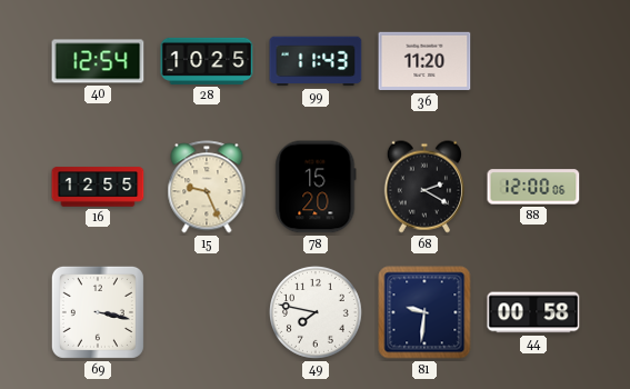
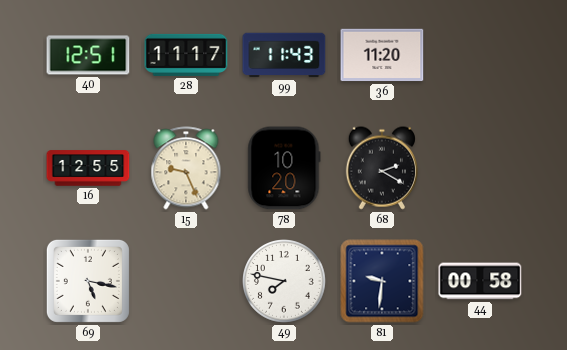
40: 12:54 -> 12:51
28: 10:25 -> 11:17
78: 15:20 -> 10:20
88: 12:00 -> none
69: 3:17 -> 5:17
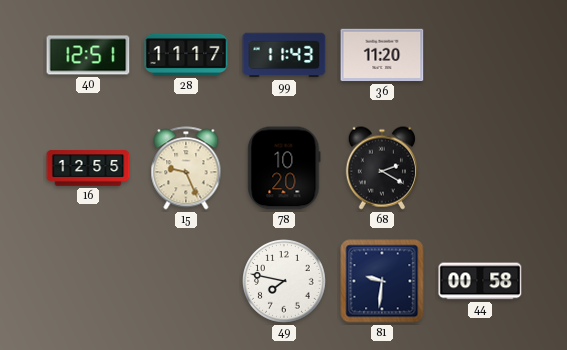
69: 5:17 -> none
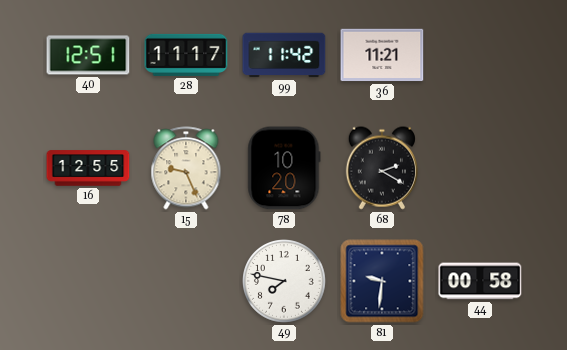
99: 11:43 -> 11:42
36: 11:20 -> 11:21
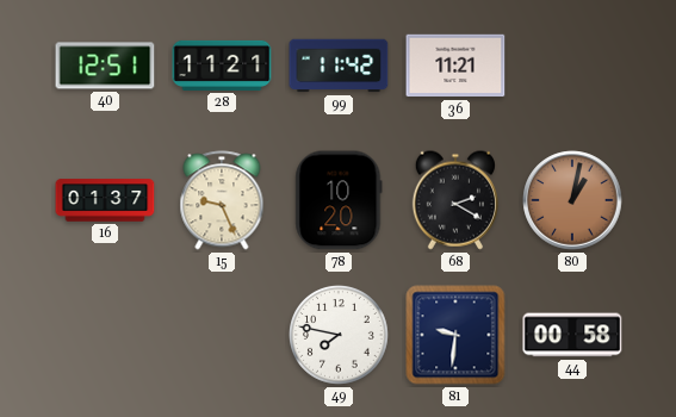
28: 11:17 -> 11:21
16: 12:55 -> 01:37
80: none -> 1:02
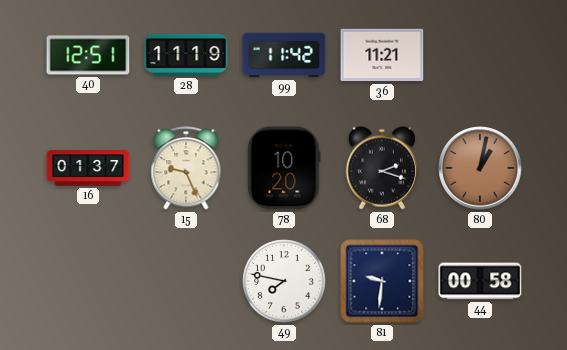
28: 11:21 -> 11:19
68: 2:20 -> 2:18
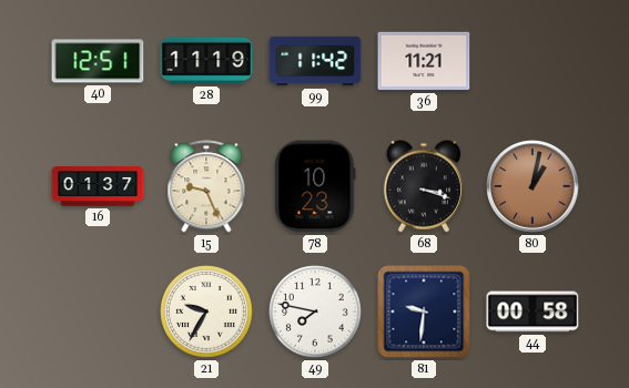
78: 10:20 -> 10:23
68: 2:18 -> 3:18
21: none -> 9:35
